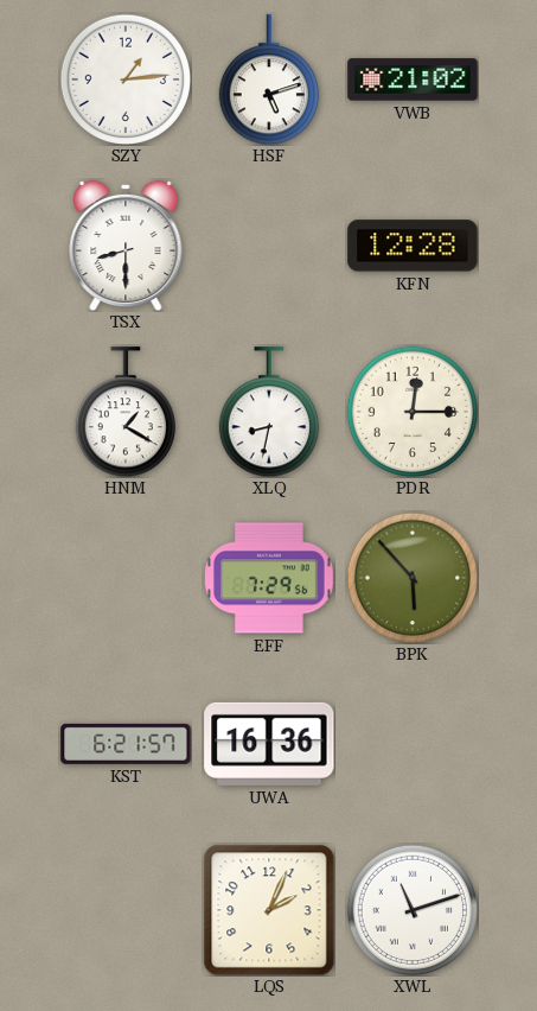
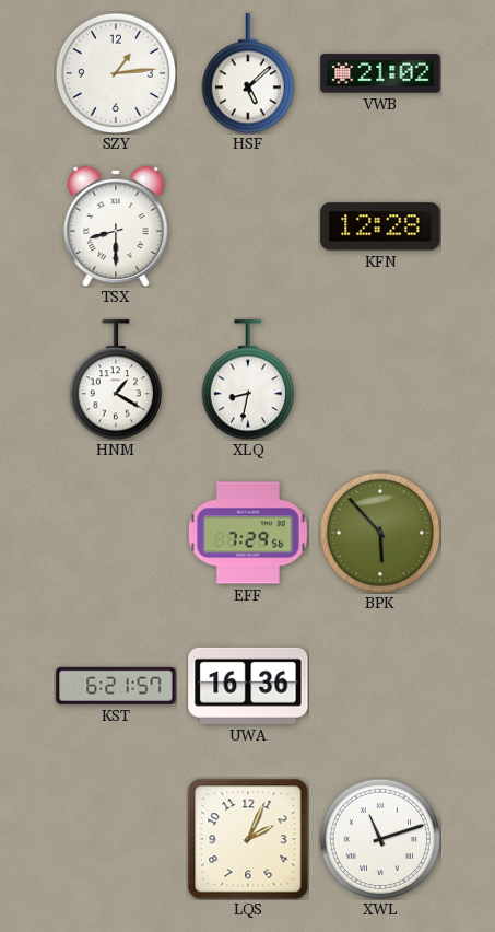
HSF: 5:12 -> 5:08
PDR: 12:15 -> none
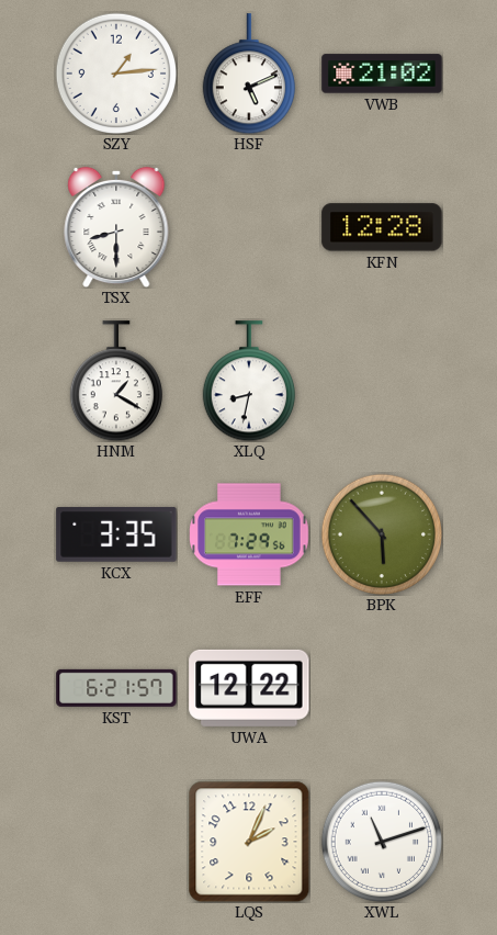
HSF: 5:08 -> 5:11
KCX: none -> 3:35
UWA: 16:36 -> 12:22
